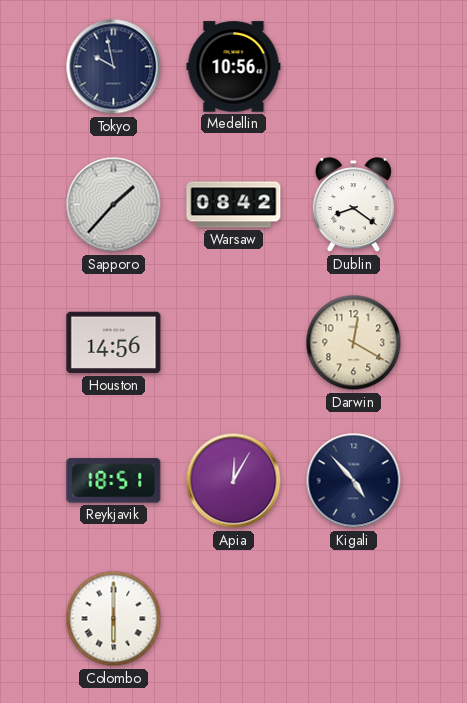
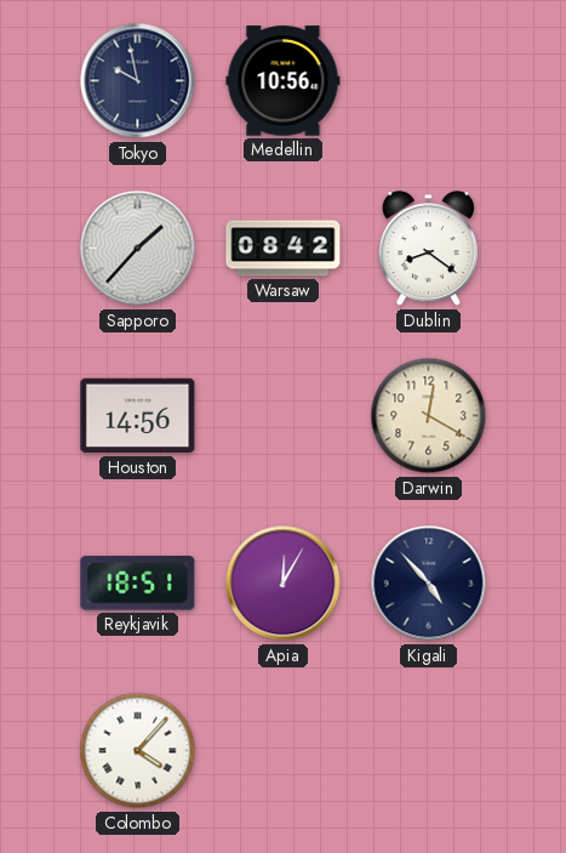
Colombo: 6:00 -> 4:07
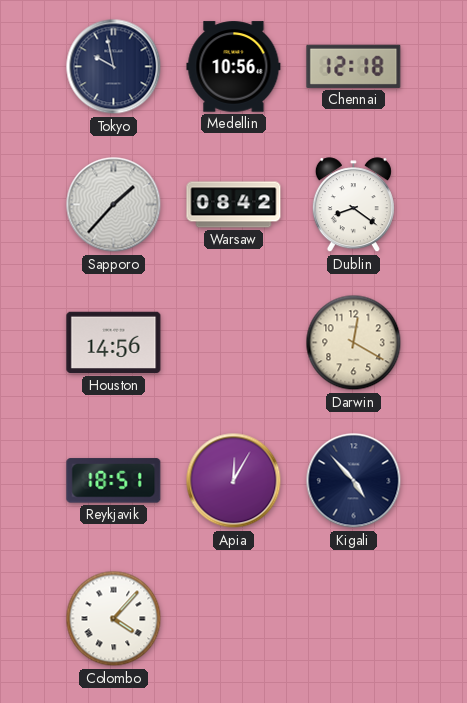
Chennai: none -> 12:18
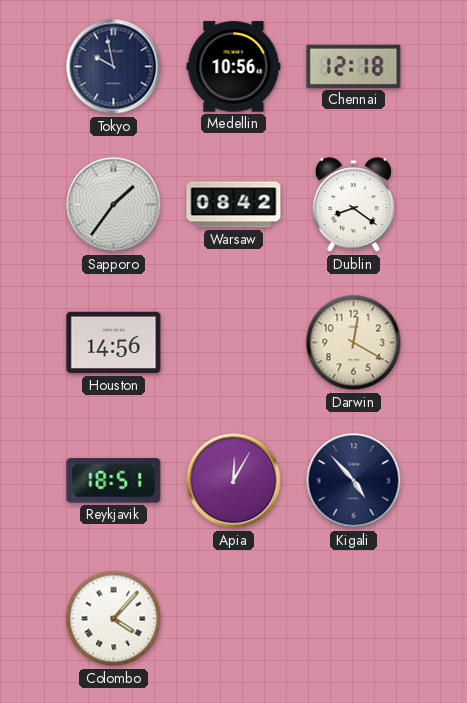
Sapporo: 1:37 -> 1:36
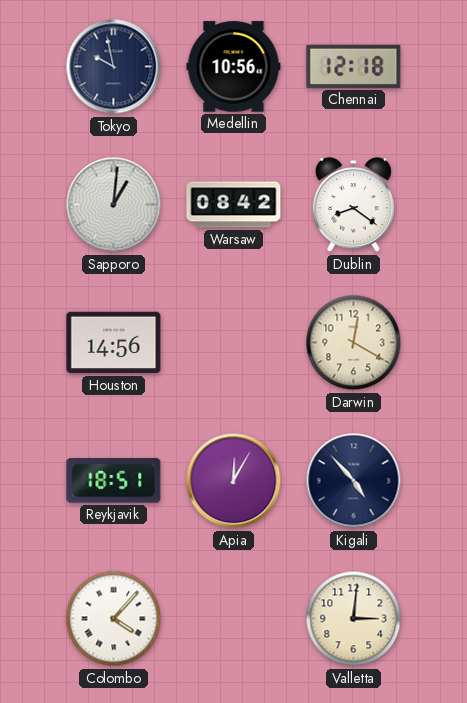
Sapporo: 1:36 -> 1:01
Valletta: none -> 3:01
